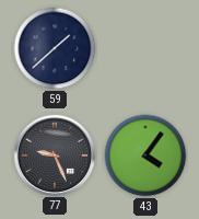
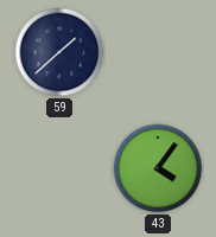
77: 9:26 -> none
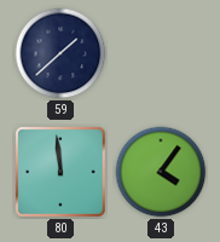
80: none -> 11:59
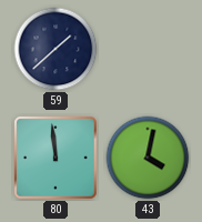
43: 4:06 -> 4:02
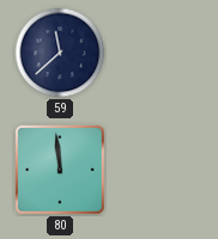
59: 1:38 -> 11:38
43: 4:02 -> none
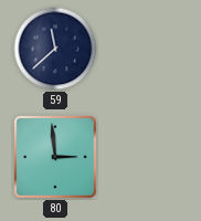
80: 11:59 -> 2:59
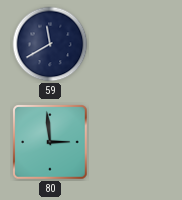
59: 11:38 -> 11:40
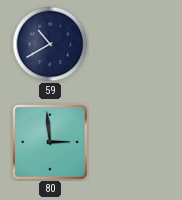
59: 11:40 -> 10:40
